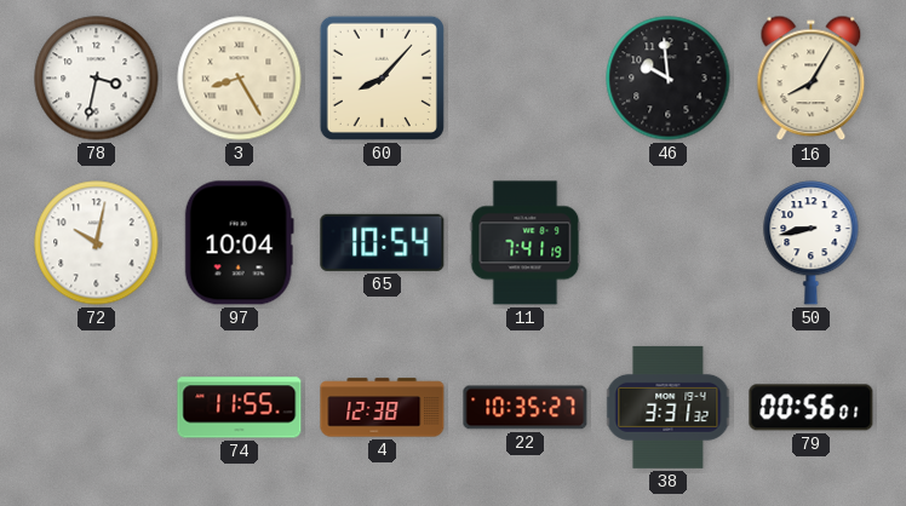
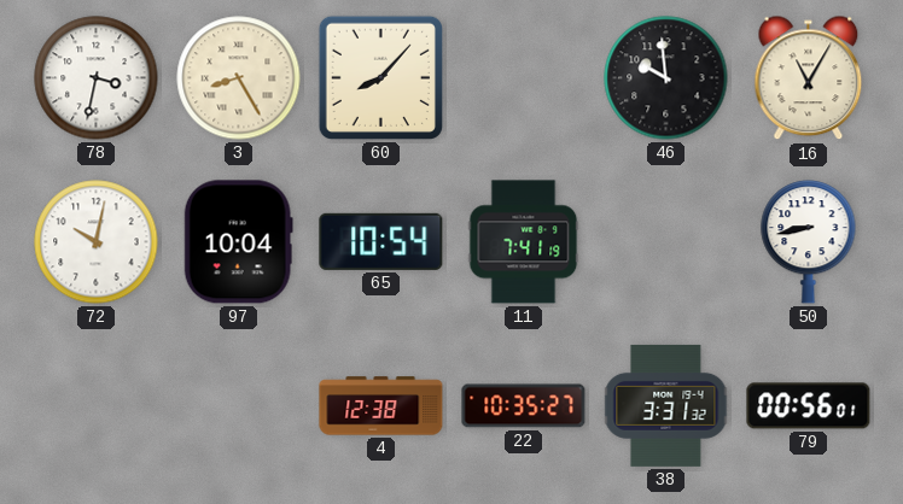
16: 8:05 -> 11:05
74: 11:55 -> none
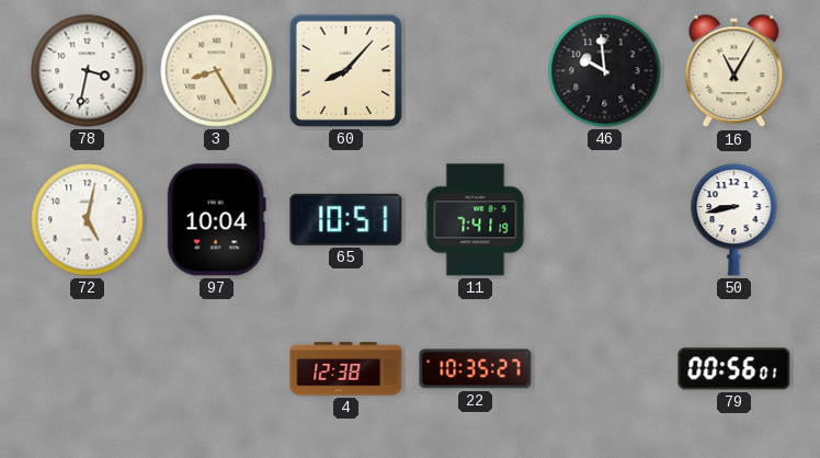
72: 10:02 -> 5:02
65: 10:54 -> 10:51
38: 3:31 -> none
